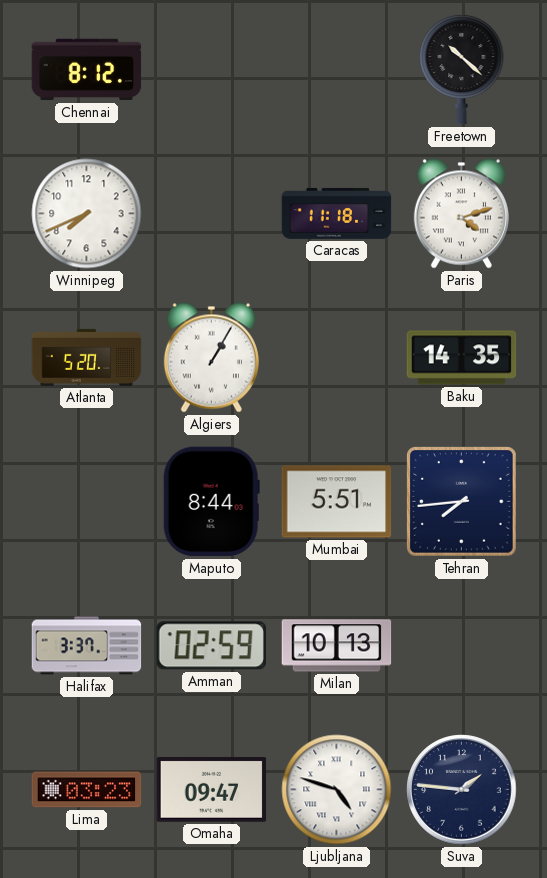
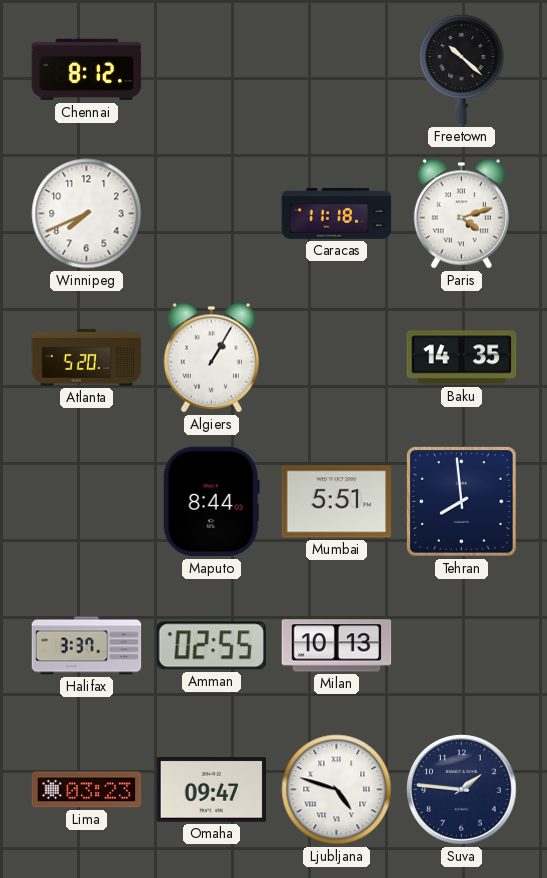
Tehran: 7:44 -> 7:59
Amman: 02:59 -> 02:55
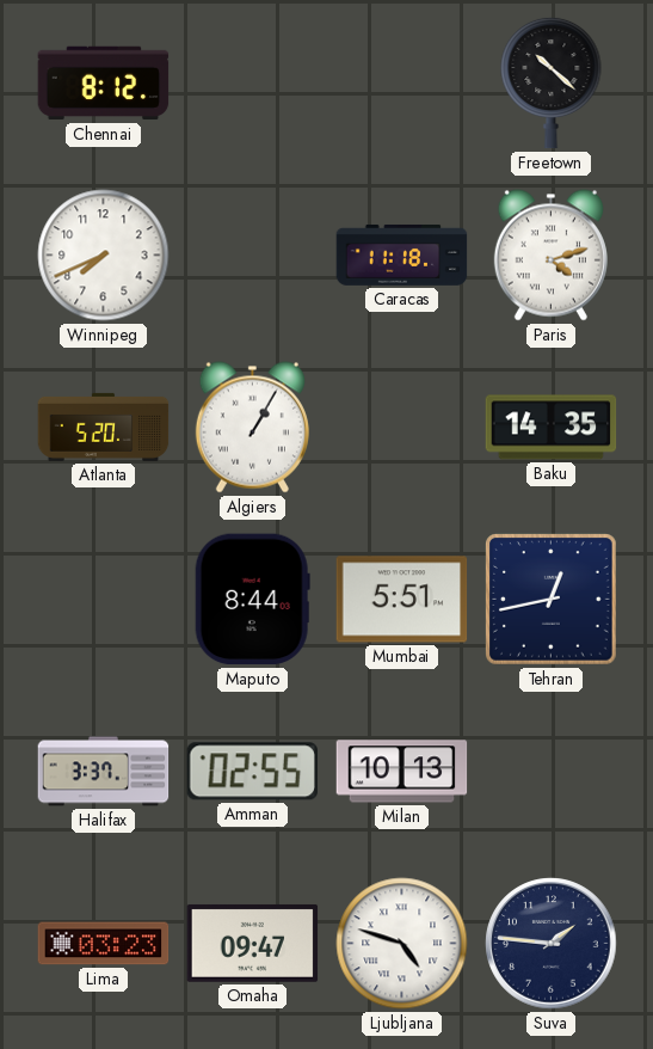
Tehran: 7:59 -> 12:43
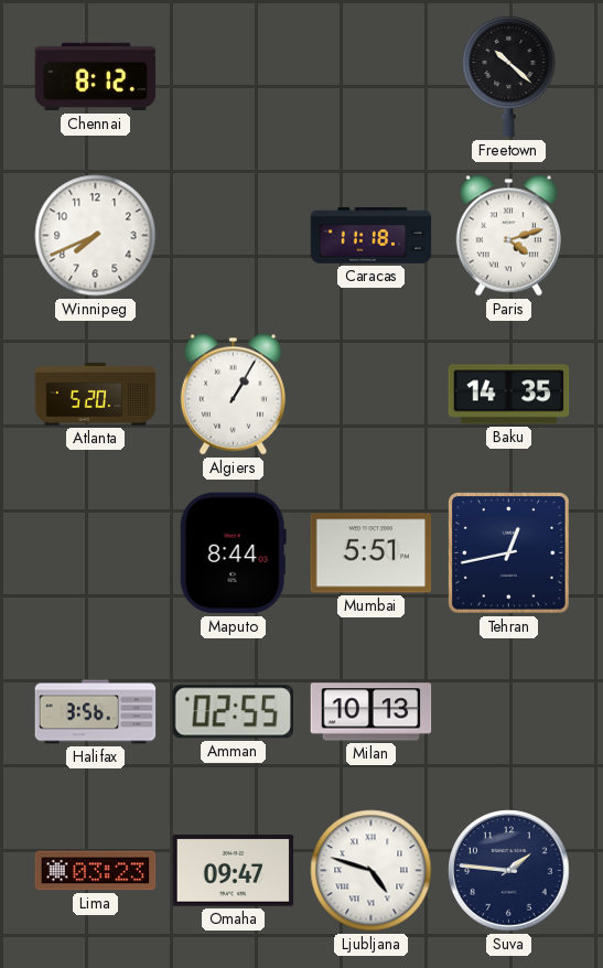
Halifax: 3:37 -> 3:56
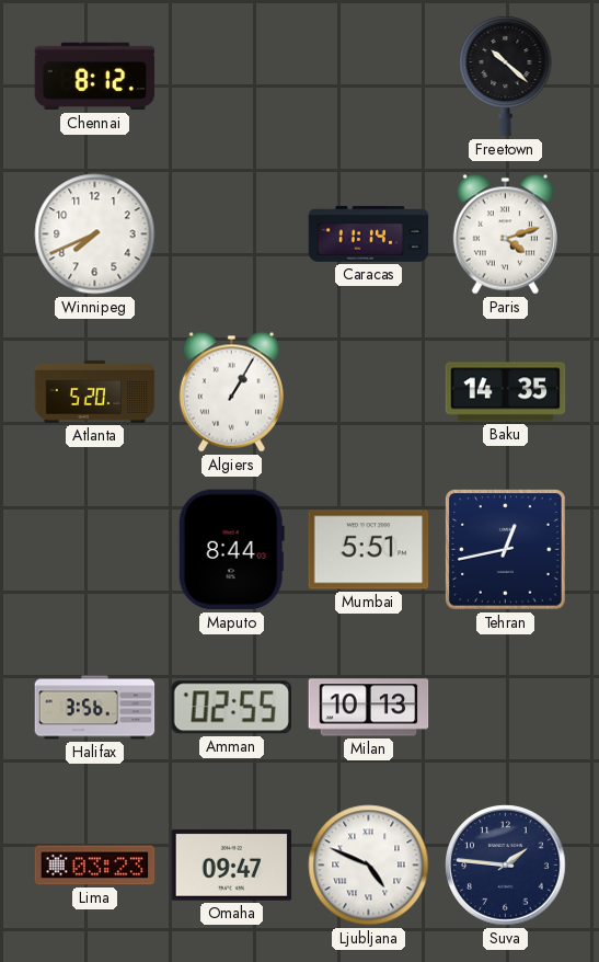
Caracas: 11:18 -> 11:14
Ljubljana: 4:48 -> 4:49
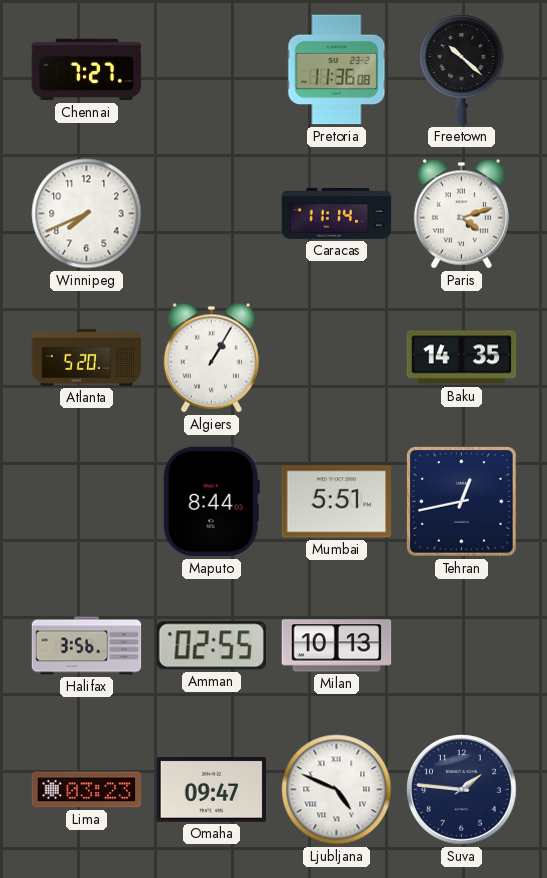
Chennai: 8:12 -> 7:27
Pretoria: none -> 11:36
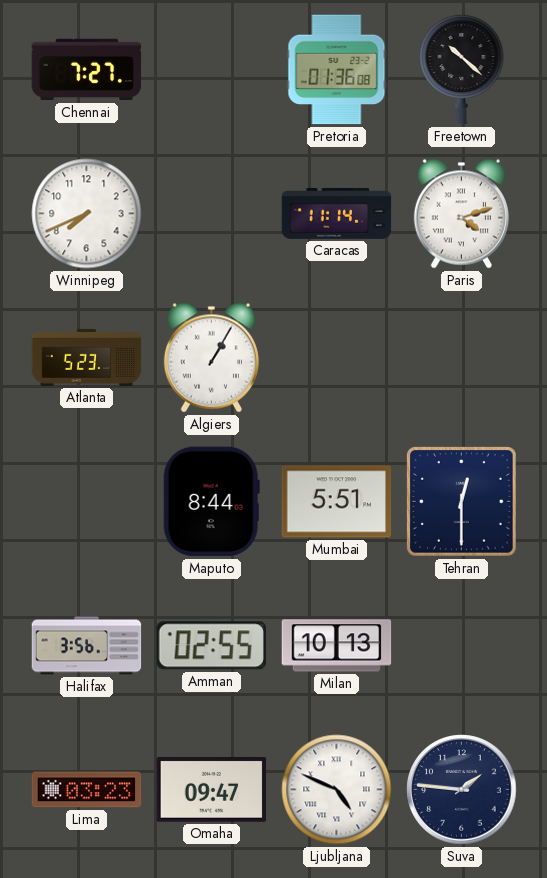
Pretoria: 11:36 -> 01:36
Atlanta: 5:20 -> 5:23
Baku: 14:35 -> none
Tehran: 12:43 -> 12:30
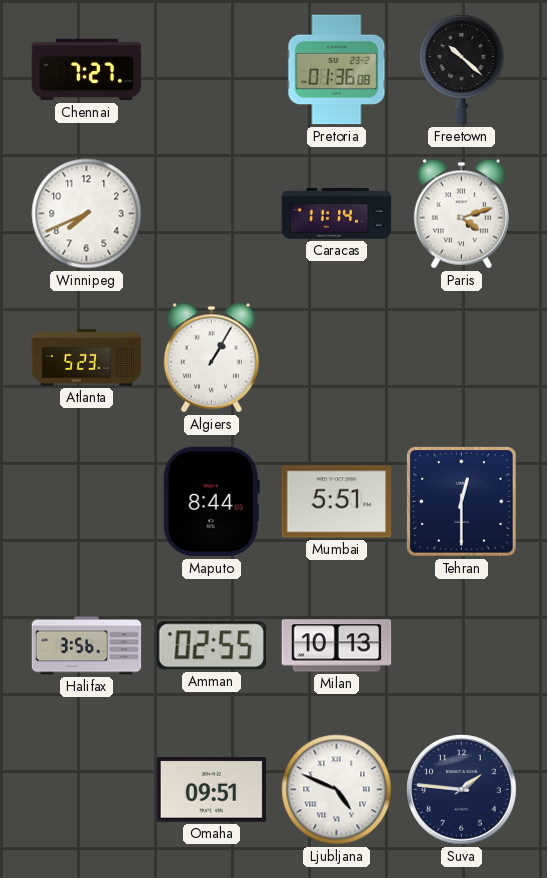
Lima: 03:23 -> none
Omaha: 09:47 -> 09:51
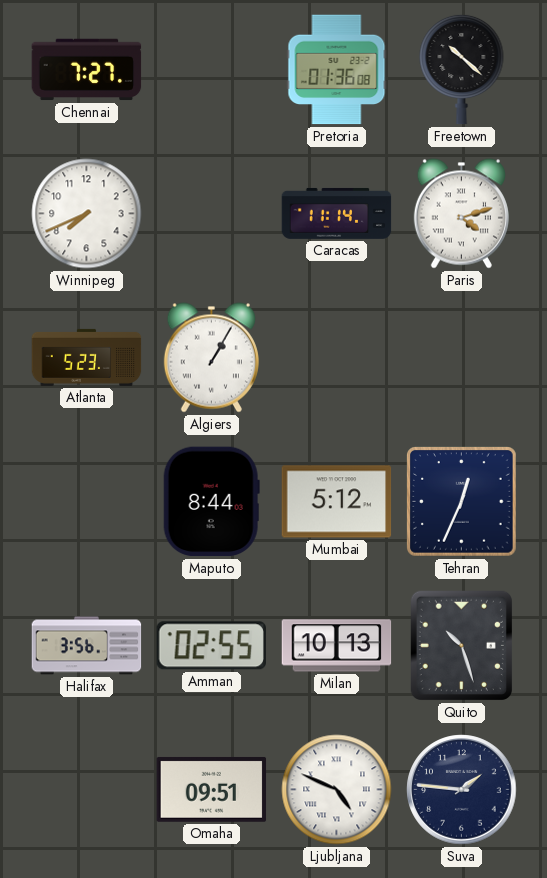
Mumbai: 5:51 -> 5:12
Tehran: 12:30 -> 12:34
Quito: none -> 10:27
